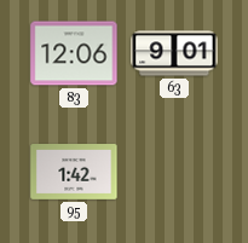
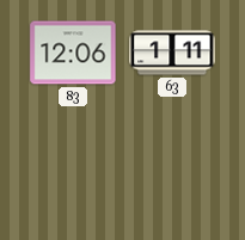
63: 9:01 -> 1:11
95: 1:42 -> none
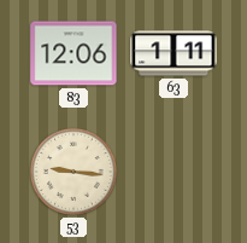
53: none -> 9:16
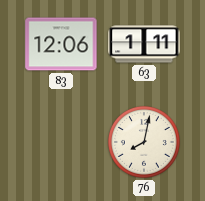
53: 9:16 -> none
76: none -> 8:02
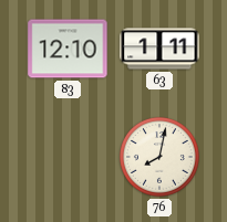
83: 12:06 -> 12:10
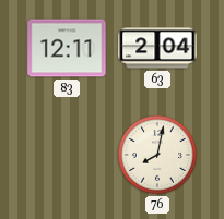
83: 12:10 -> 12:11
63: 1:11 -> 2:04
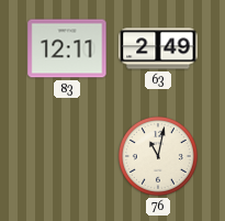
63: 2:04 -> 2:49
76: 8:02 -> 11:02
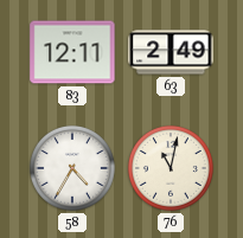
58: none -> 4:35
